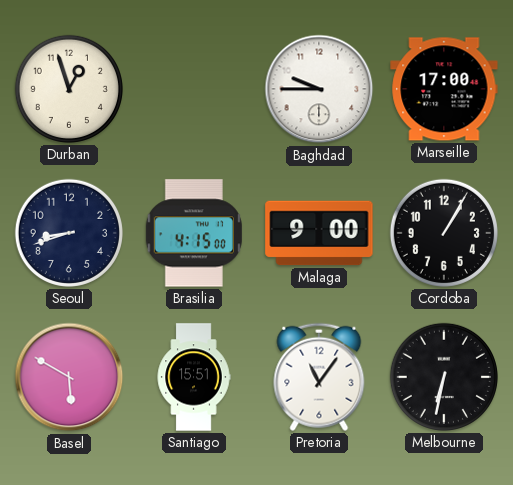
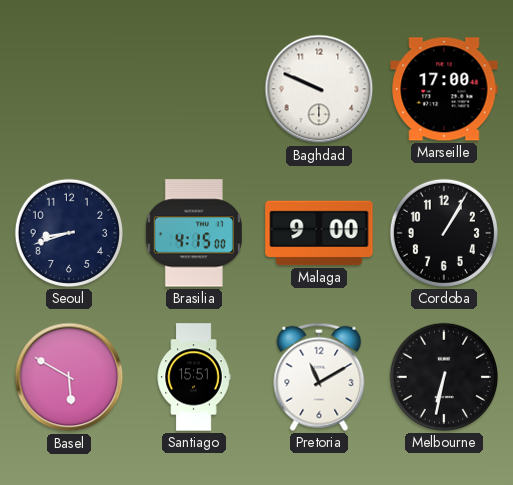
Durban: 12:57 -> none
Baghdad: 9:45 -> 9:49
Pretoria: 11:06 -> 11:10
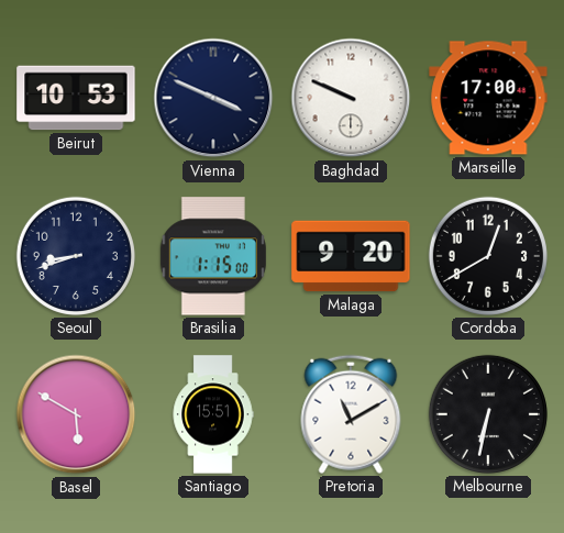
Beirut: none -> 10:53
Vienna: none -> 3:49
Brasilia: 4:15 -> 1:15
Malaga: 9:00 -> 9:20
Cordoba: 1:05 -> 12:40
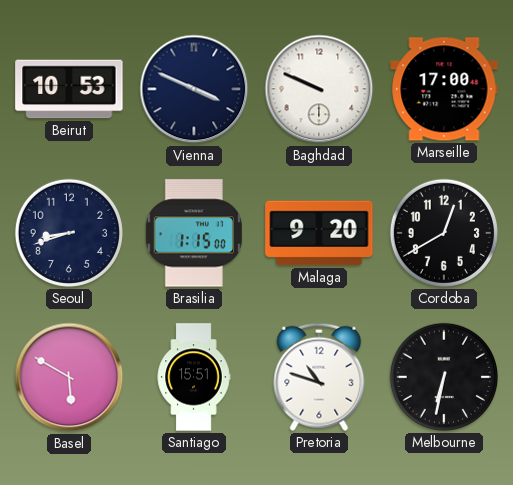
Pretoria: 11:10 -> 10:48
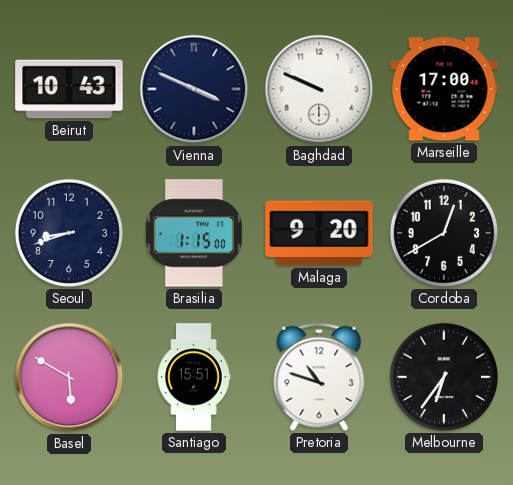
Beirut: 10:53 -> 10:43
Melbourne: 6:32 -> 6:36
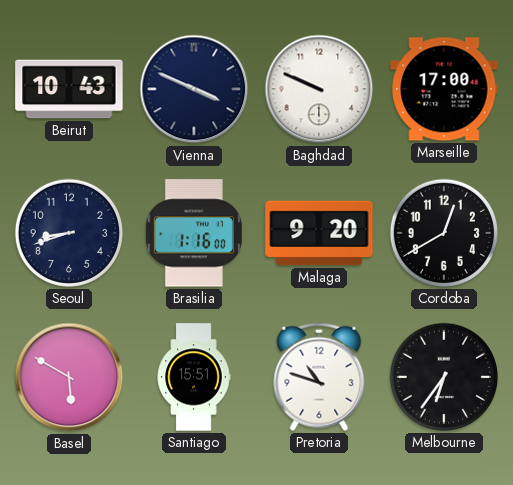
Brasilia: 1:15 -> 1:16
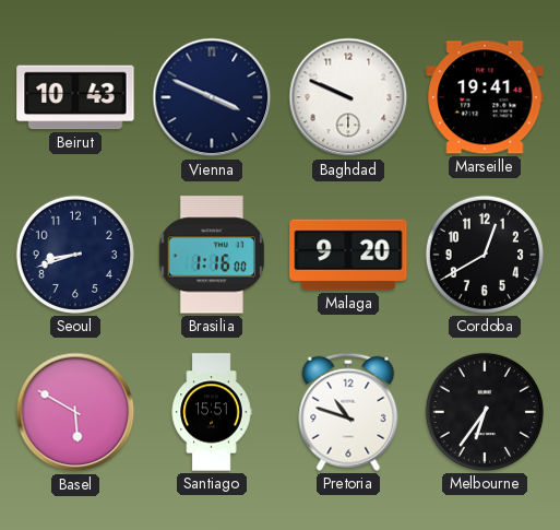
Marseille: 17:00 -> 19:41
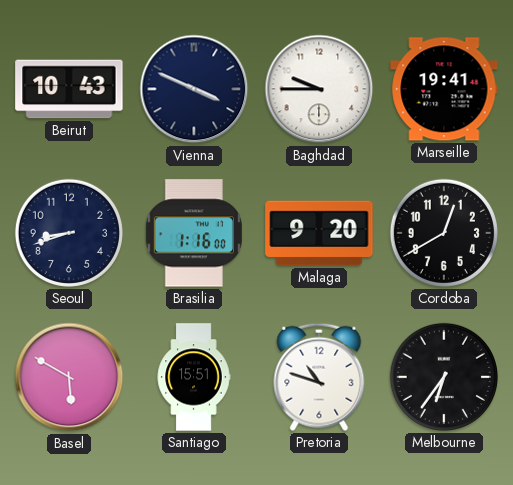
Baghdad: 9:49 -> 9:45
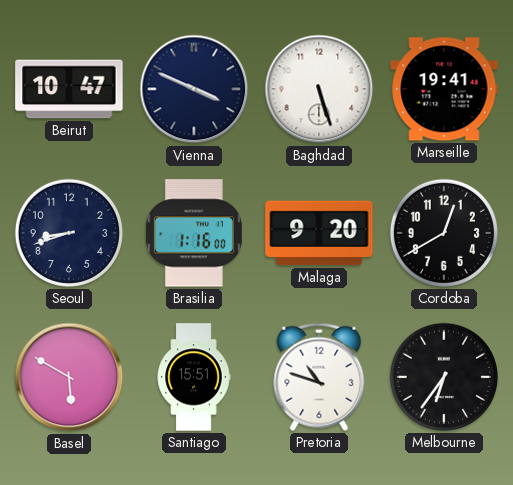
Beirut: 10:43 -> 10:47
Baghdad: 9:45 -> 5:27
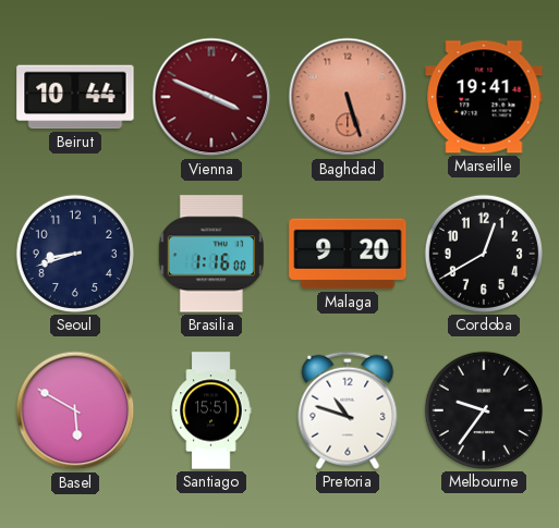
Beirut: 10:47 -> 10:44
Vienna dial: navy -> burgundy
Baghdad dial: white -> salmon
Melbourne: 6:36 -> 9:36
